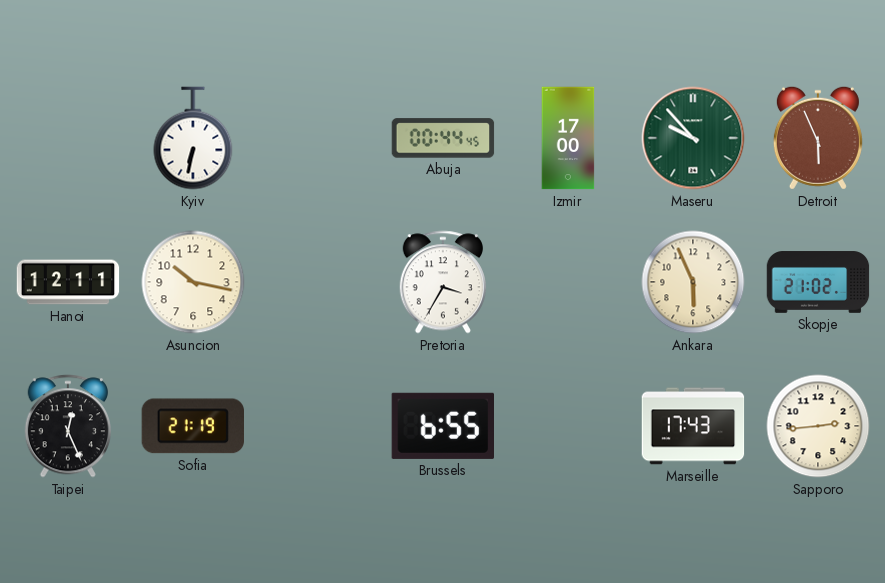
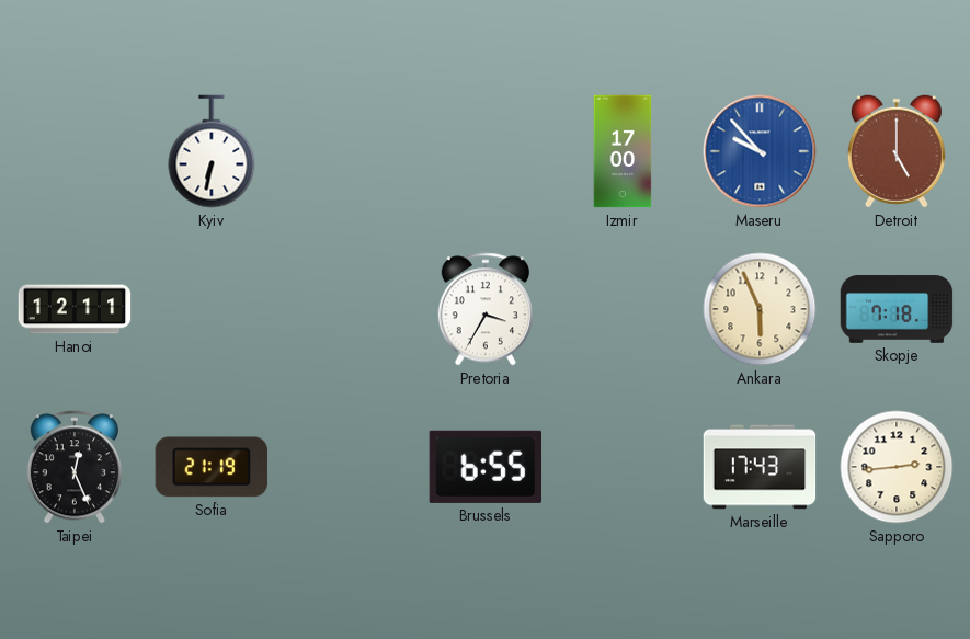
Abuja: 00:44 -> none
Maseru dial: green -> blue
Detroit: 5:56 -> 5:00
Asuncion: 10:17 -> none
Skopje: 21:02 -> 7:18
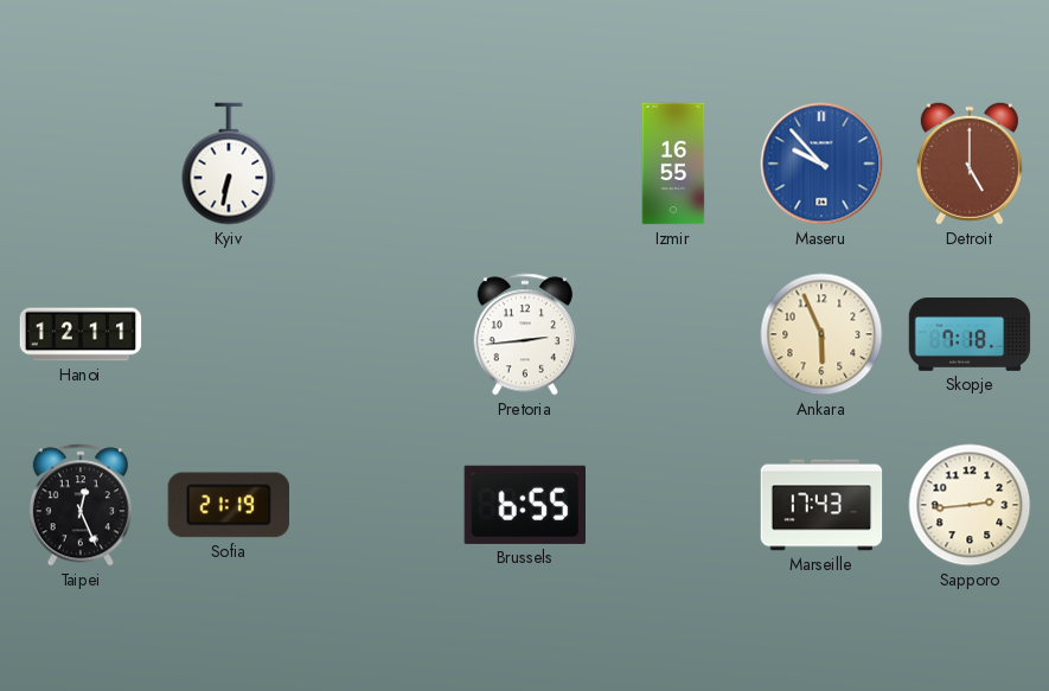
Izmir: 17:00 -> 16:55
Pretoria: 3:35 -> 2:44
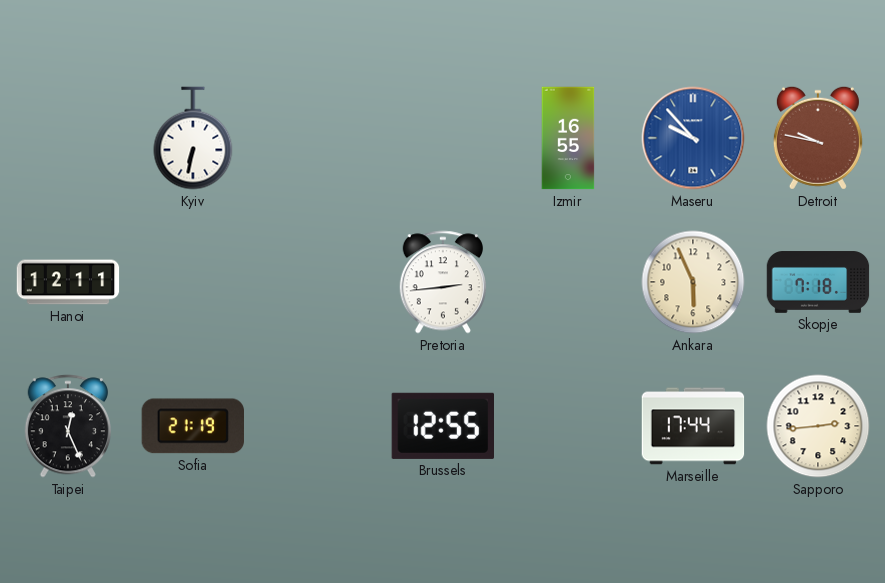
Detroit: 5:00 -> 9:47
Brussels: 6:55 -> 12:55
Marseille: 17:43 -> 17:44
